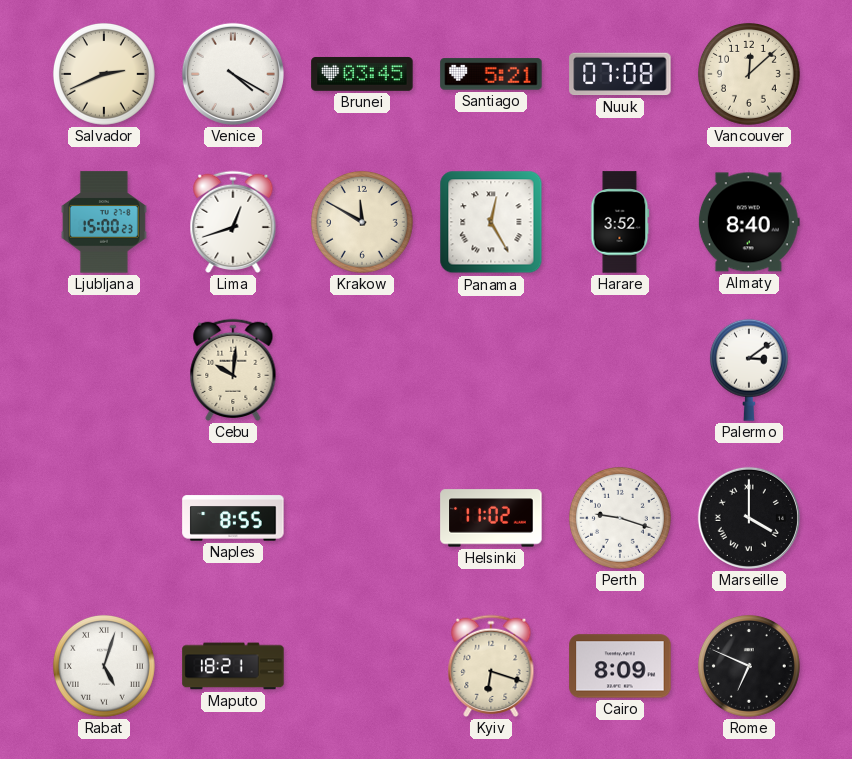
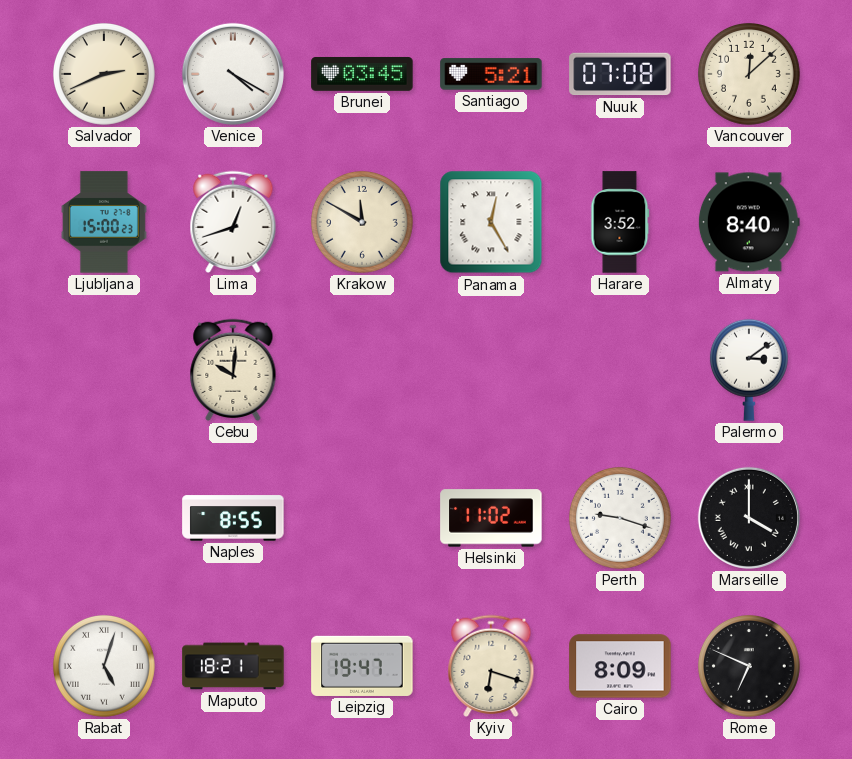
Leipzig: none -> 19:47
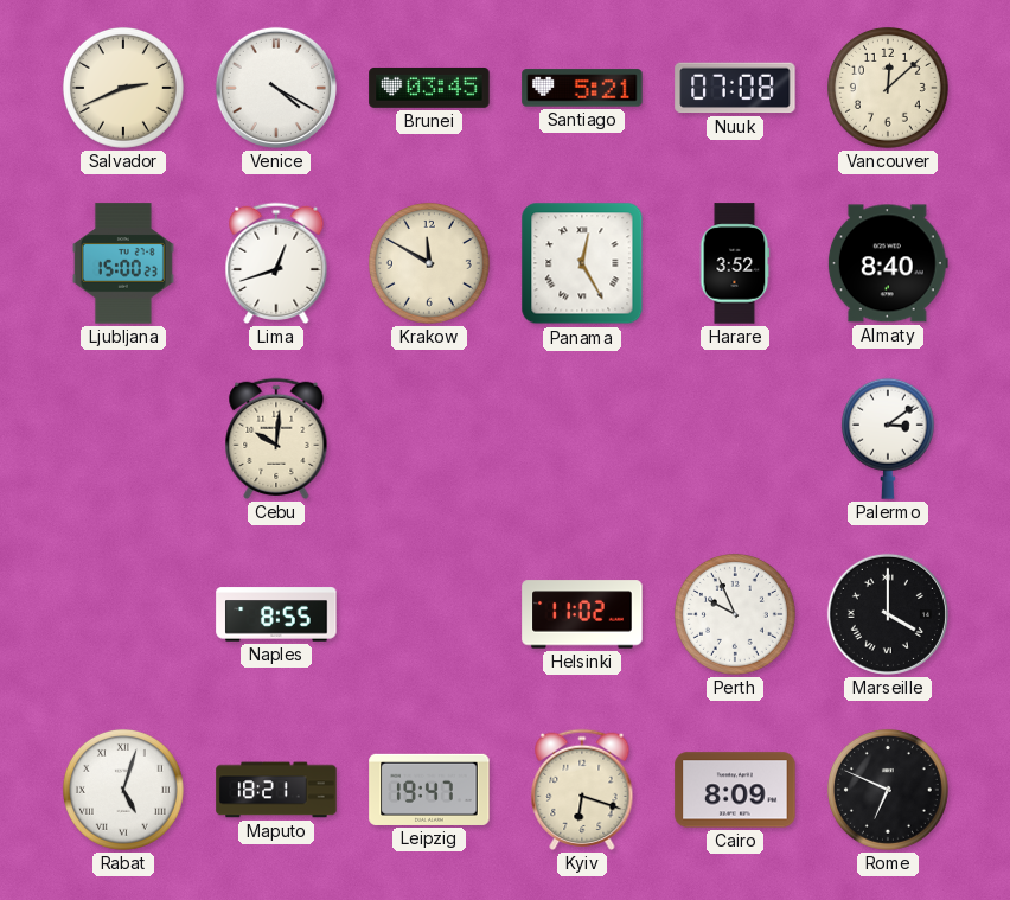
Perth: 9:18 -> 9:56
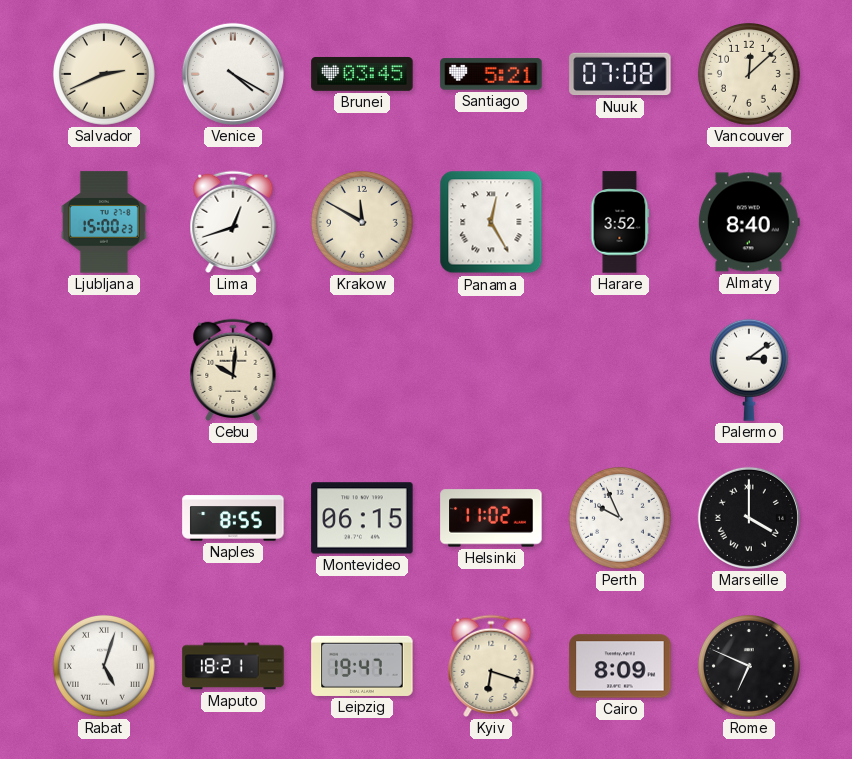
Montevideo: none -> 06:15
